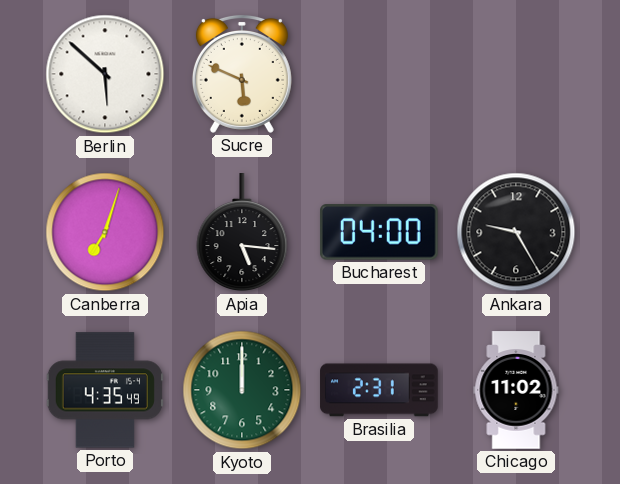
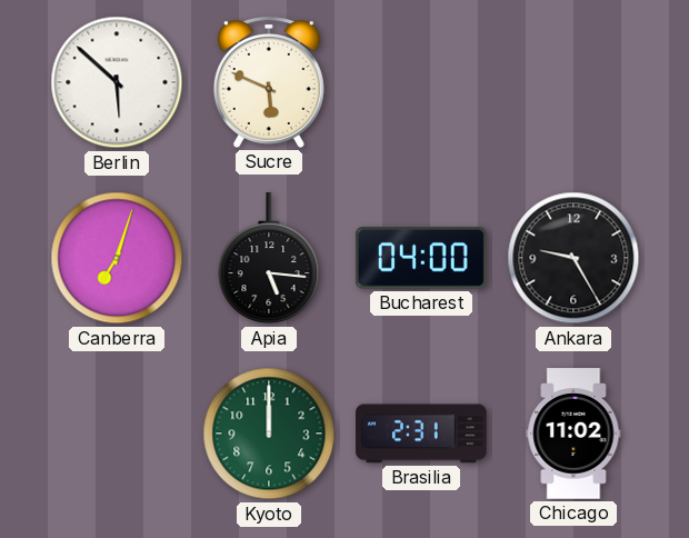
Porto: 4:35 -> none
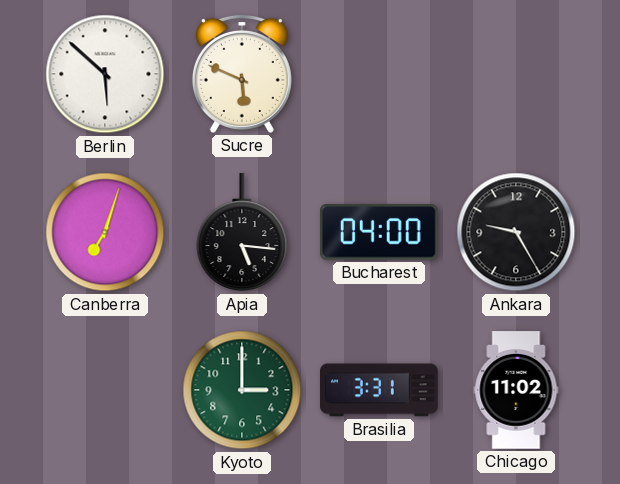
Kyoto: 12:00 -> 3:00
Brasilia: 2:31 -> 3:31
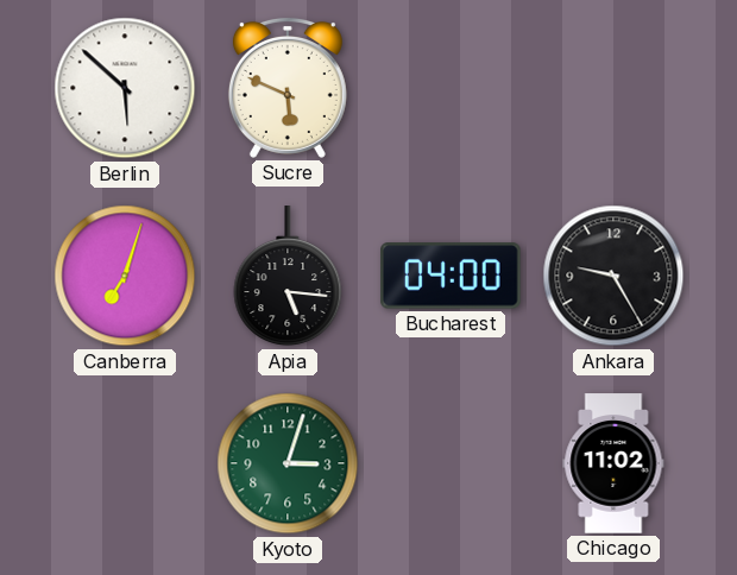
Kyoto: 3:00 -> 3:03
Brasilia: 3:31 -> none
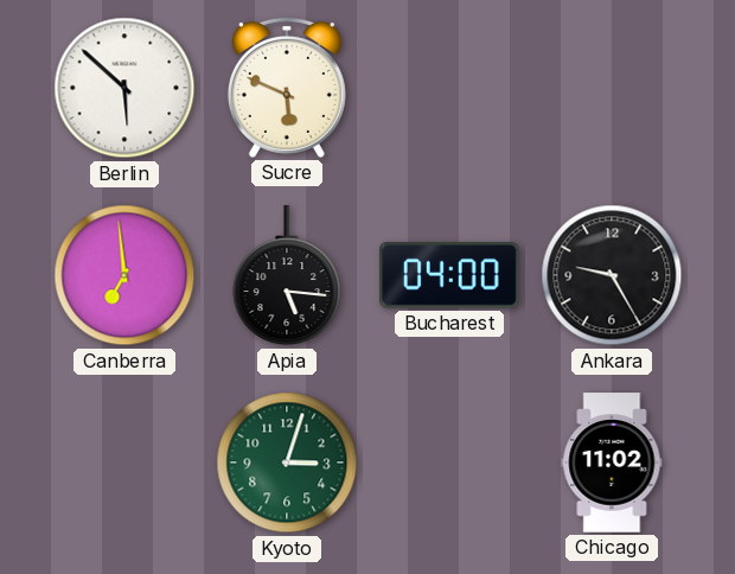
Canberra: 7:03 -> 6:59
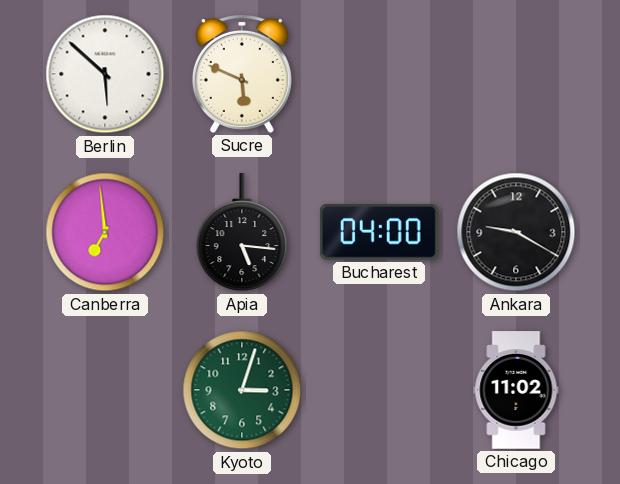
Ankara: 9:25 -> 9:20
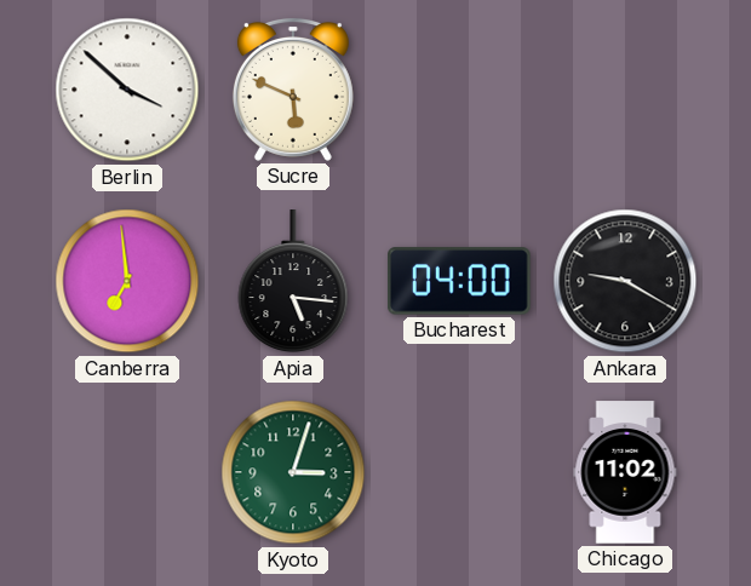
Berlin: 5:52 -> 3:52
